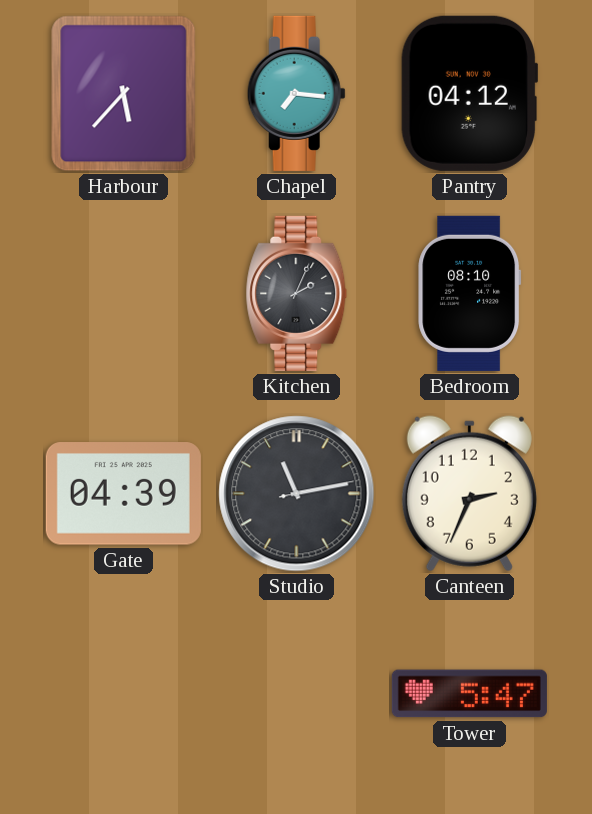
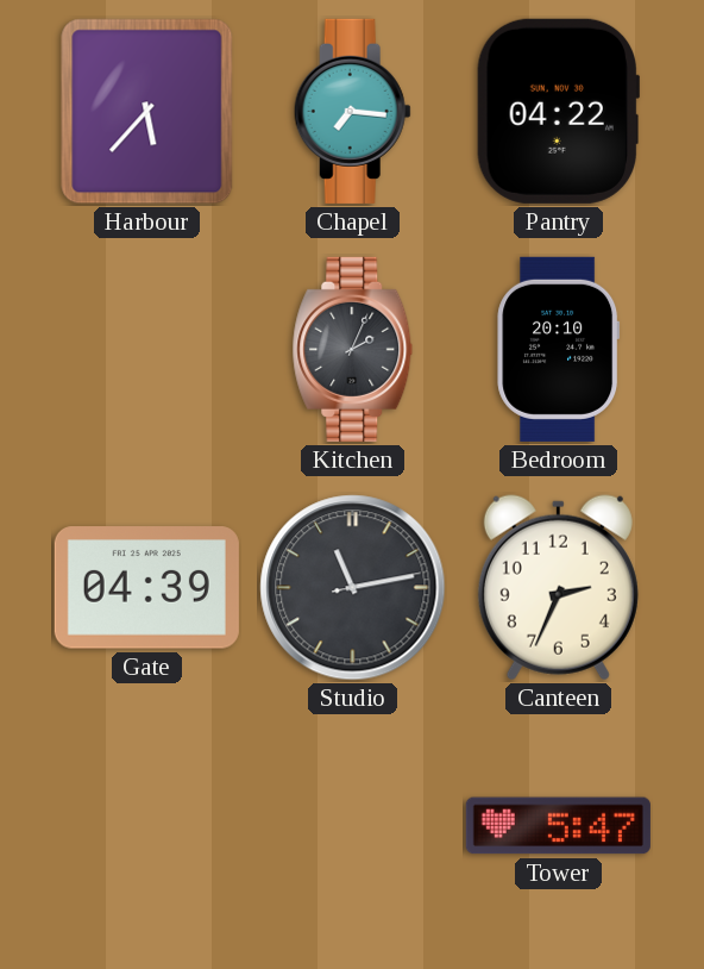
Pantry: 04:12 -> 04:22
Bedroom: 08:10 -> 20:10
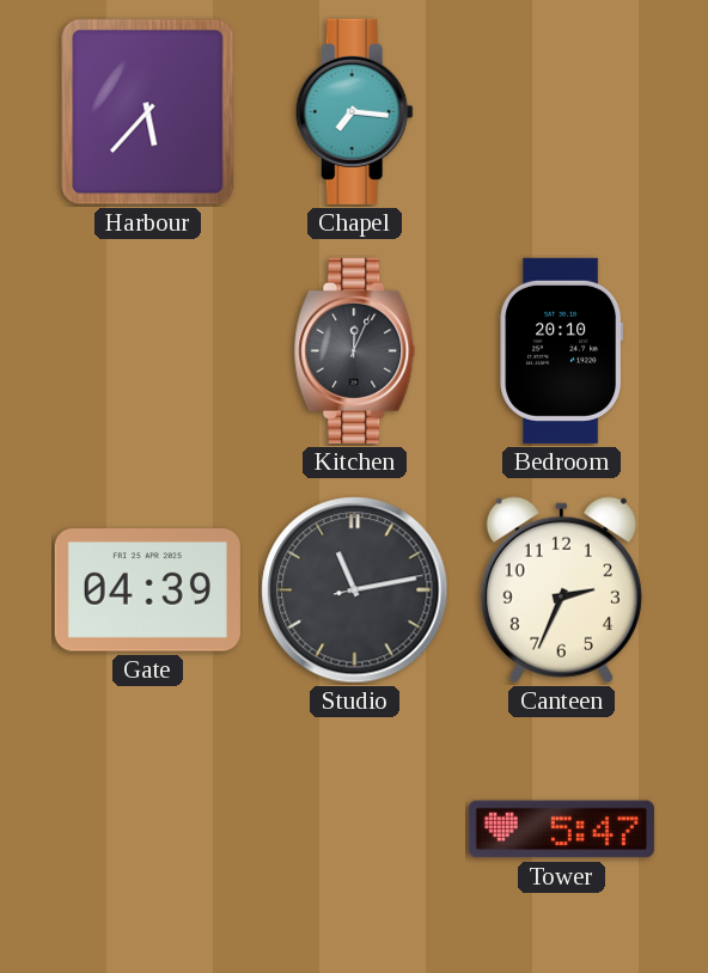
Pantry: 04:22 -> none
Kitchen: 2:04 -> 12:04
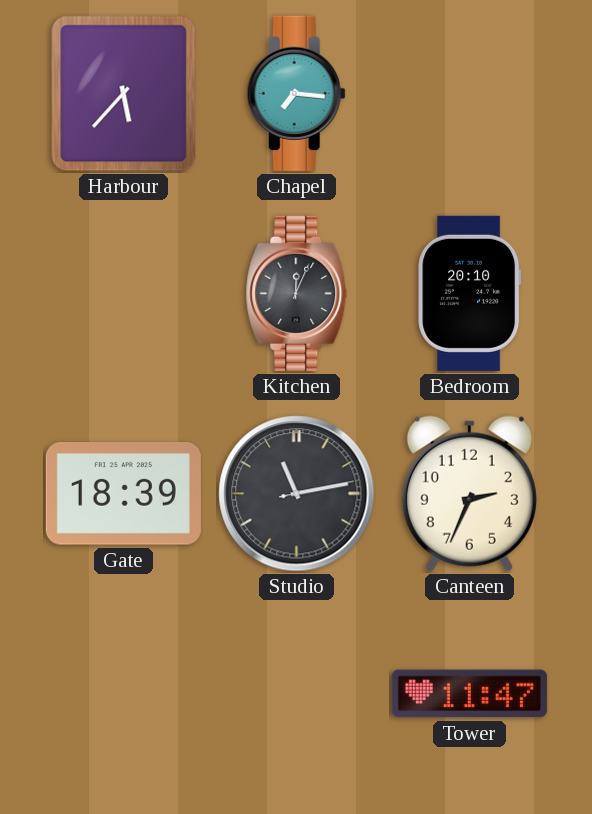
Gate: 04:39 -> 18:39
Tower: 5:47 -> 11:47
